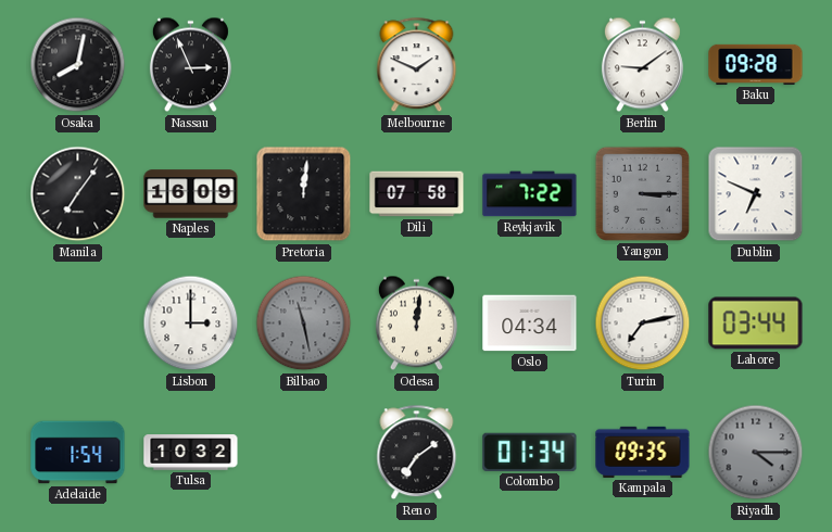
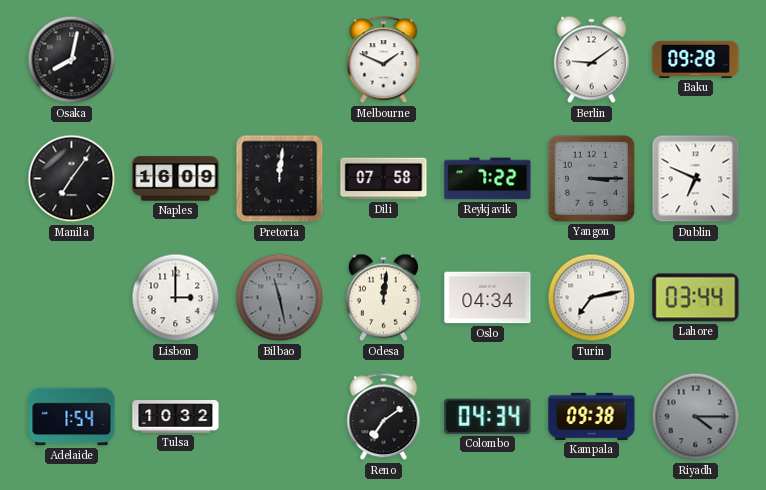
Nassau: 2:56 -> none
Colombo: 01:34 -> 04:34
Kampala: 09:35 -> 09:38
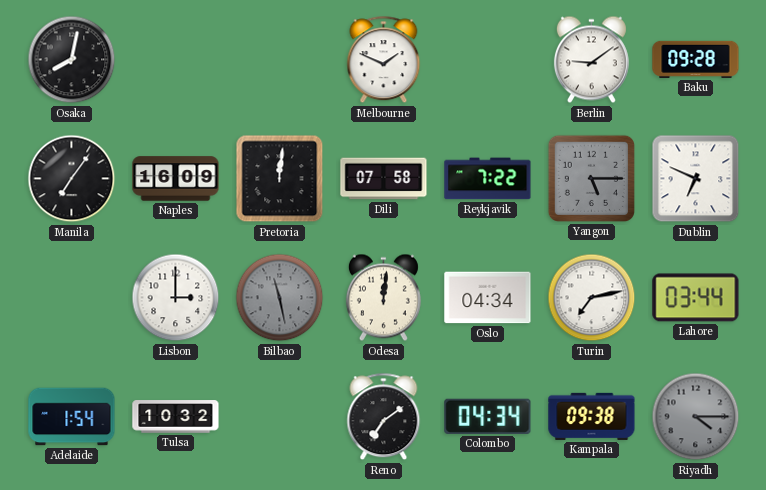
Yangon: 3:15 -> 5:15
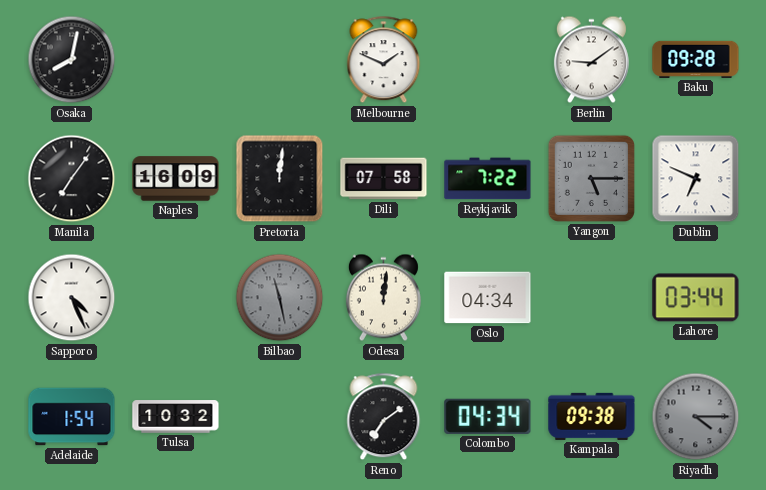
Sapporo: none -> 4:26
Lisbon: 3:00 -> none
Turin: 7:13 -> none
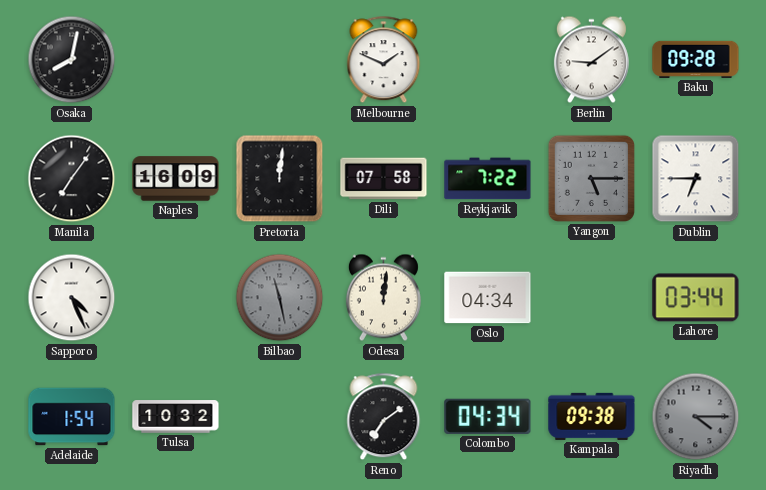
Dublin: 6:49 -> 6:45
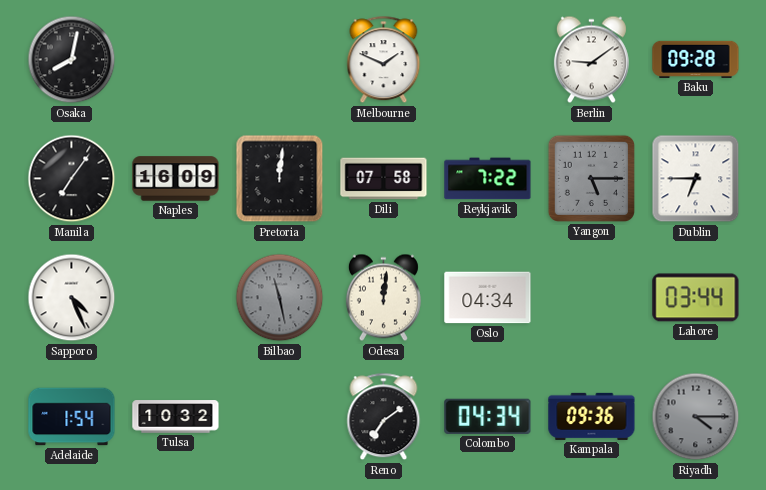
Kampala: 09:38 -> 09:36
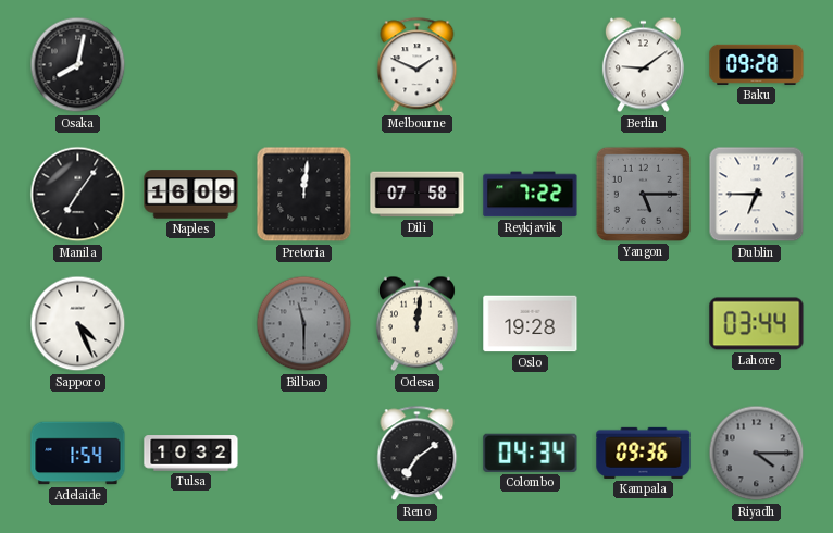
Bilbao: 11:28 -> 11:30
Oslo: 04:34 -> 19:28
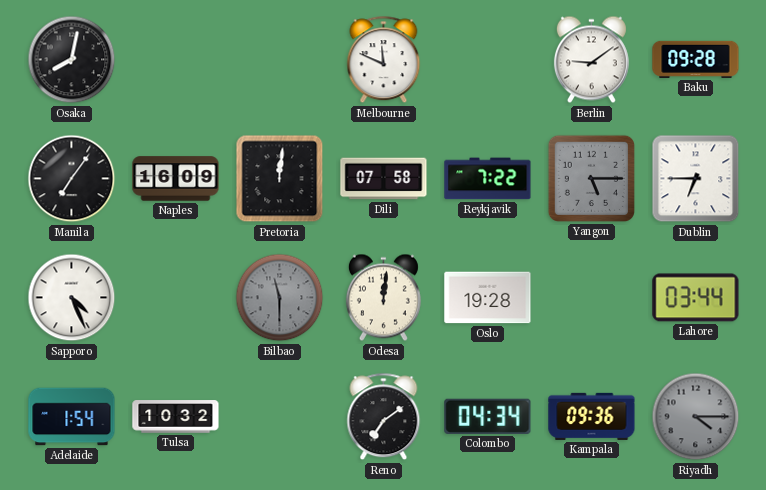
Melbourne: 1:49 -> 11:49
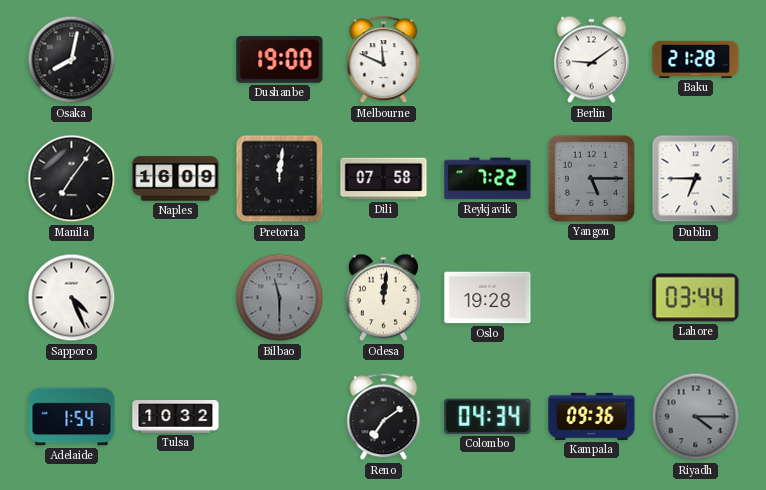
Dushanbe: none -> 19:00
Baku: 09:28 -> 21:28
